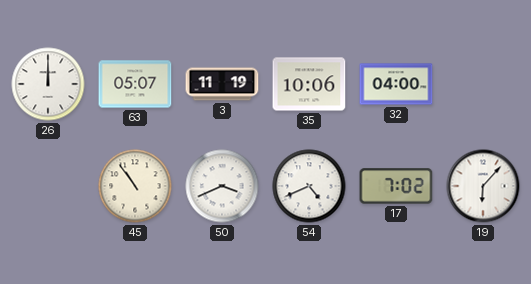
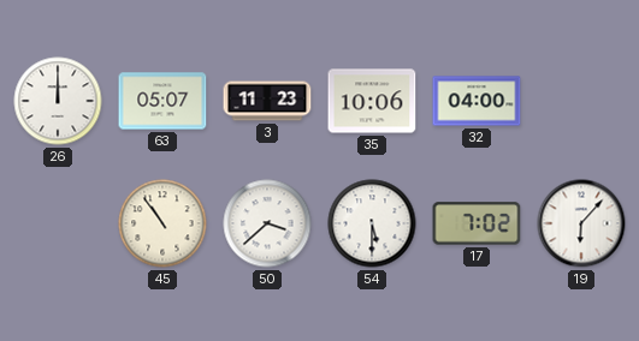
3: 11:19 -> 11:23
50: 3:41 -> 3:38
54: 4:41 -> 5:30
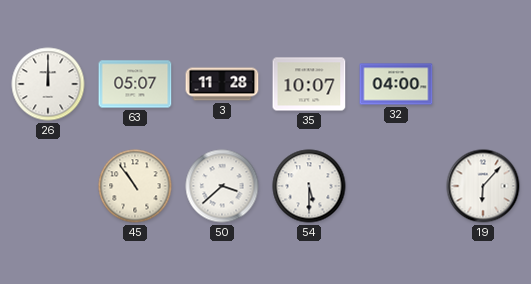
3: 11:23 -> 11:28
35: 10:06 -> 10:07
17: 7:02 -> none
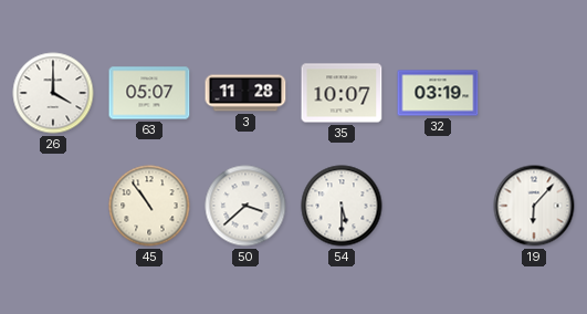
26: 12:00 -> 4:00
32: 04:00 -> 03:19
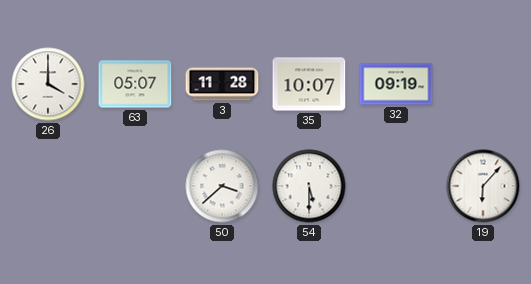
32: 03:19 -> 09:19
45: 10:54 -> none
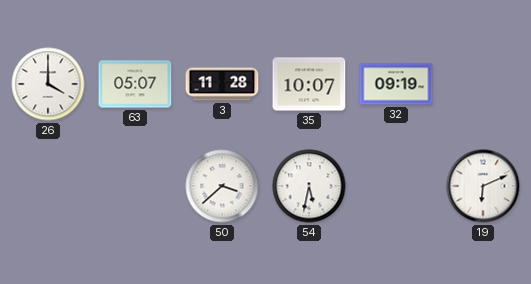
54: 5:30 -> 5:32
19: 6:07 -> 6:11
